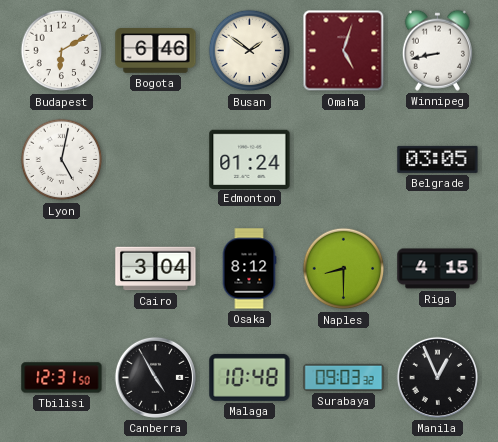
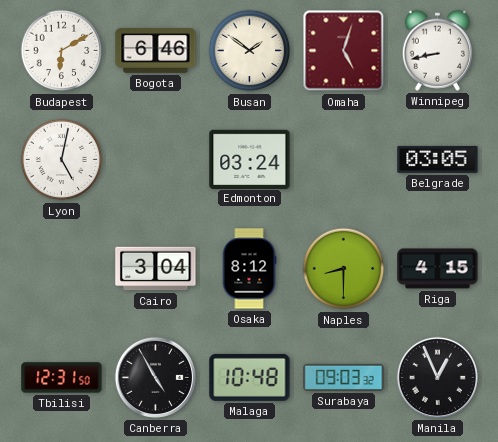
Edmonton: 01:24 -> 03:24
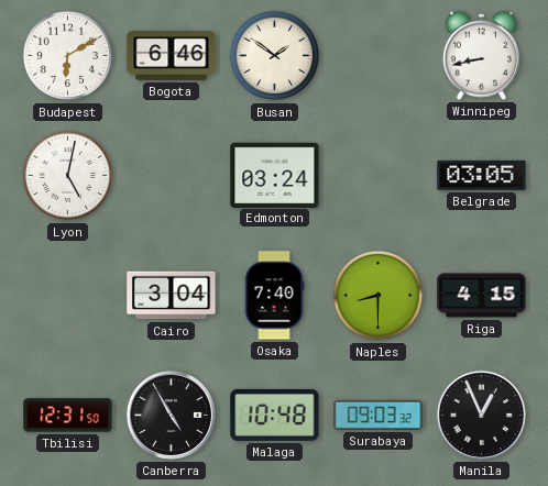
Omaha: 5:03 -> none
Osaka: 8:12 -> 7:40
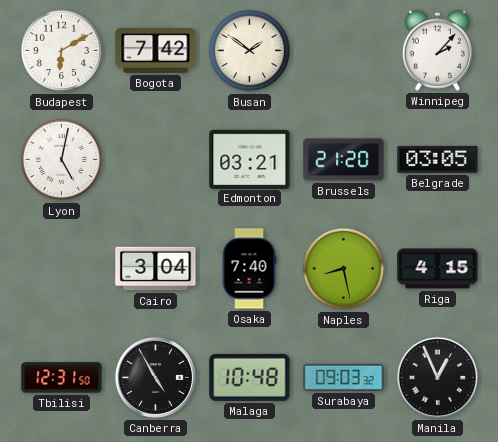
Bogota: 6:46 -> 7:42
Winnipeg: 8:43 -> 2:07
Edmonton: 03:24 -> 03:21
Brussels: none -> 21:20
Naples: 8:30 -> 8:28
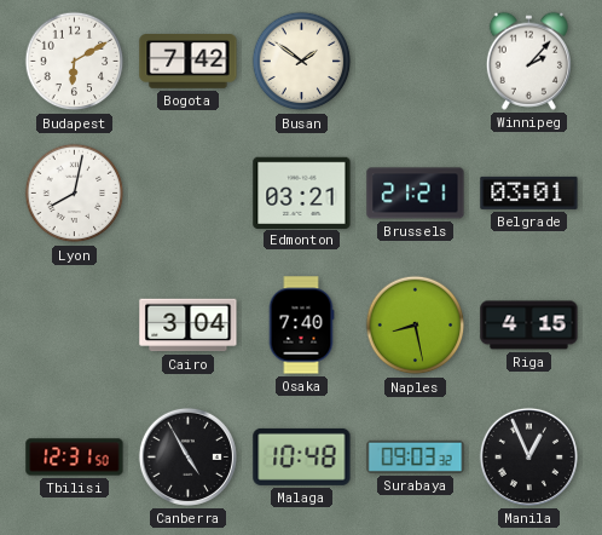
Lyon: 5:02 -> 8:02
Brussels: 21:20 -> 21:21
Belgrade: 03:05 -> 03:01
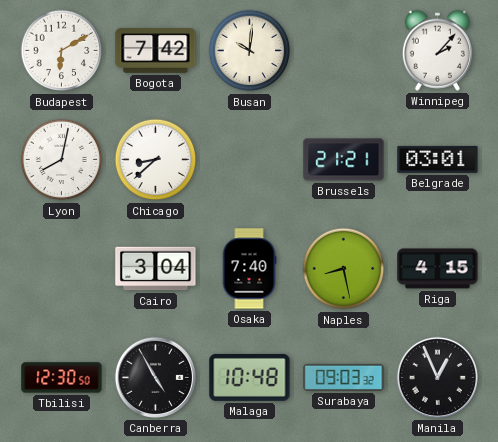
Busan: 1:51 -> 10:01
Chicago: none -> 8:38
Edmonton: 03:21 -> none
Tbilisi: 12:31 -> 12:30
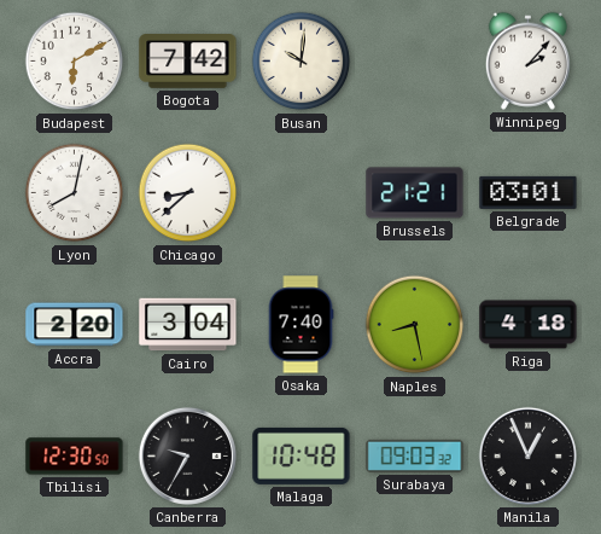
Accra: none -> 2:20
Riga: 4:15 -> 4:18
Canberra: 4:55 -> 9:35
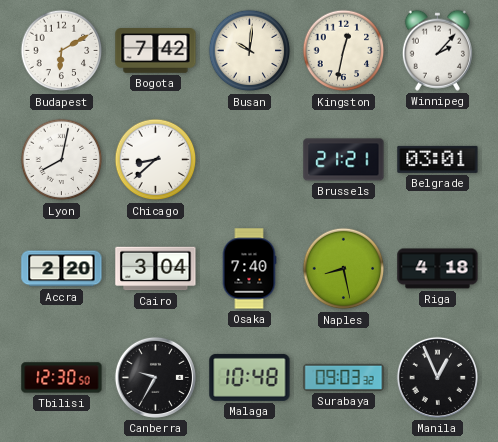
Kingston: none -> 12:32
